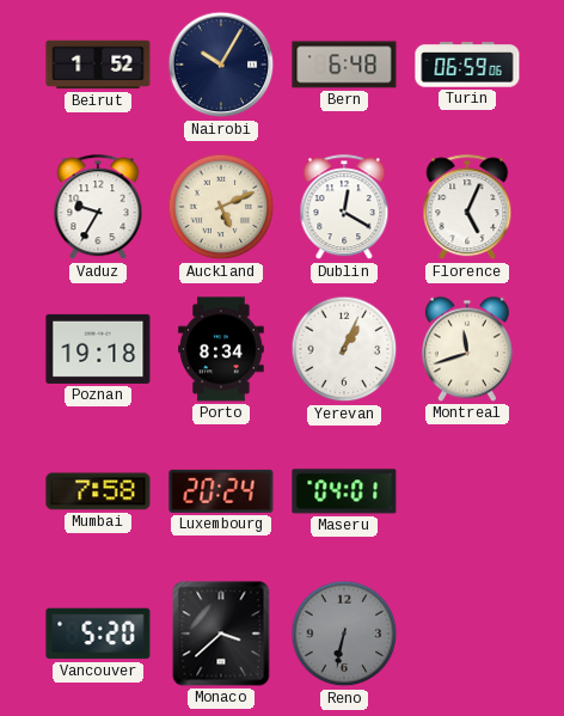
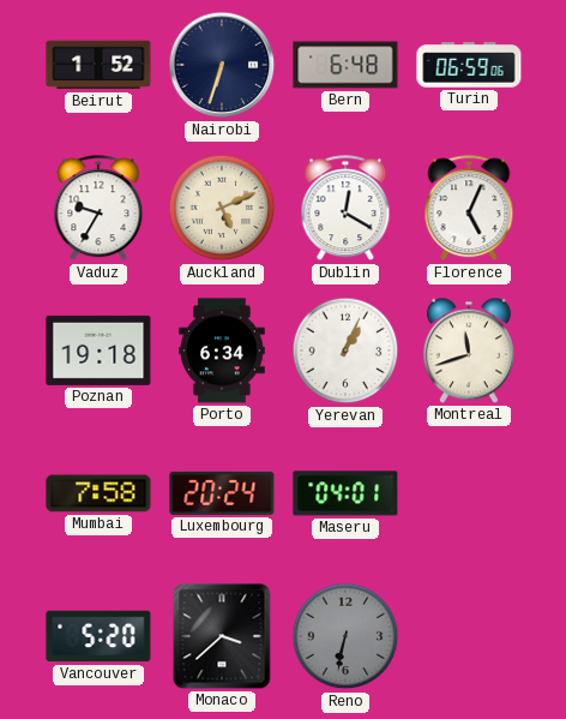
Nairobi: 10:05 -> 6:33
Porto: 8:34 -> 6:34
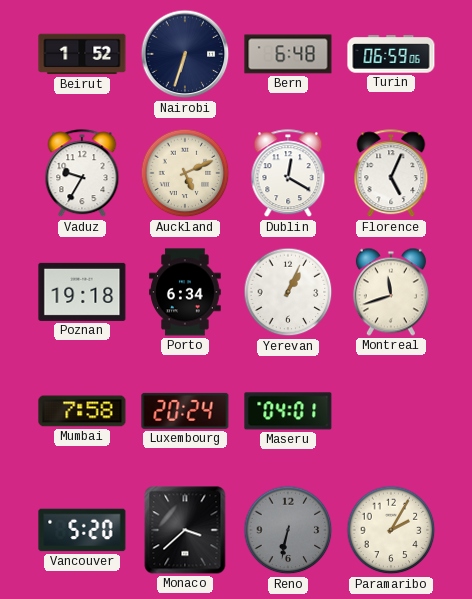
Paramaribo: none -> 2:05
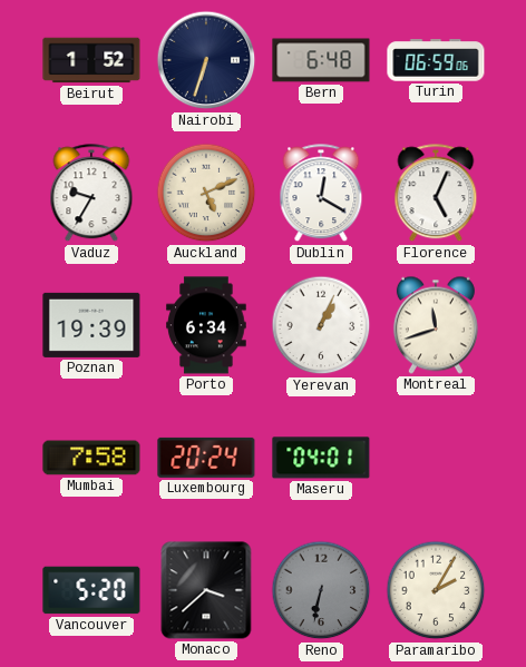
Poznan: 19:18 -> 19:39
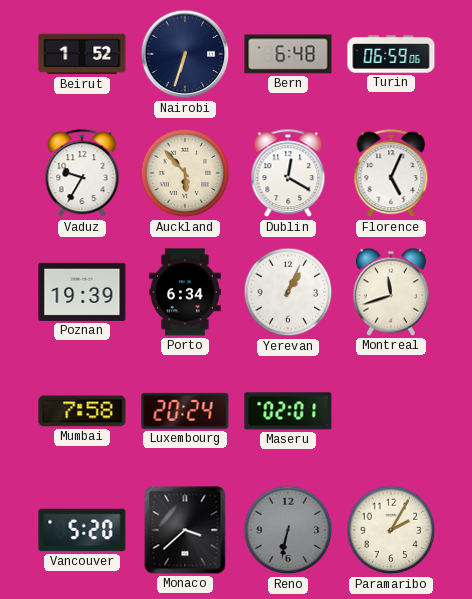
Auckland: 5:11 -> 5:53
Maseru: 04:01 -> 02:01
